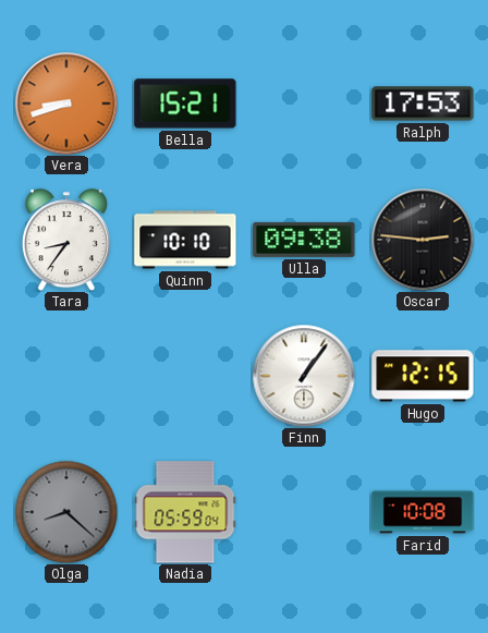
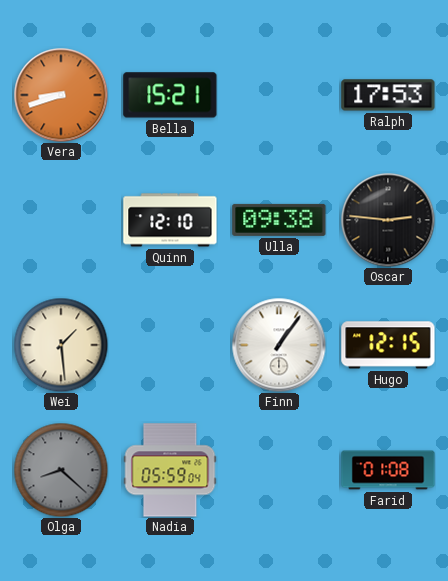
Tara: 8:36 -> none
Quinn: 10:10 -> 12:10
Wei: none -> 1:29
Farid: 10:08 -> 01:08
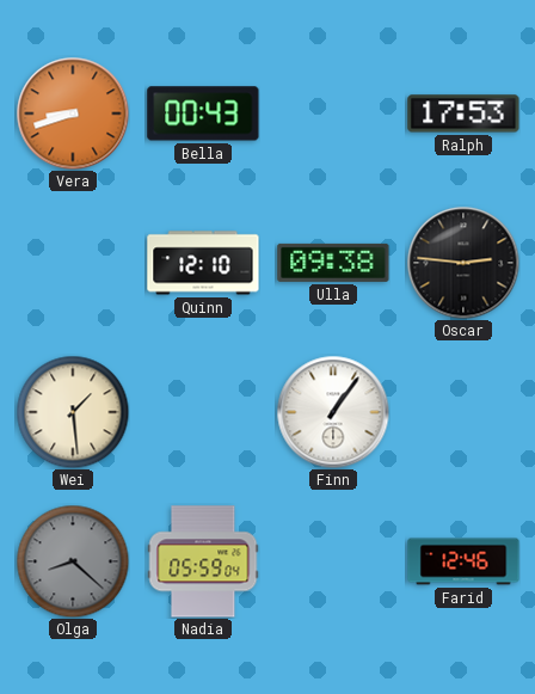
Bella: 15:21 -> 00:43
Hugo: 12:15 -> none
Farid: 01:08 -> 12:46
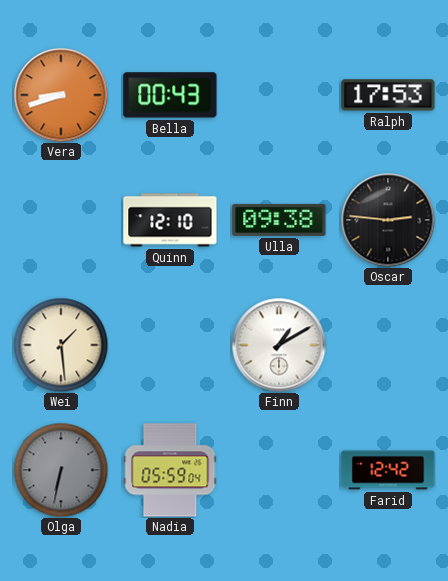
Finn: 1:06 -> 1:10
Olga: 8:22 -> 6:32
Farid: 12:46 -> 12:42
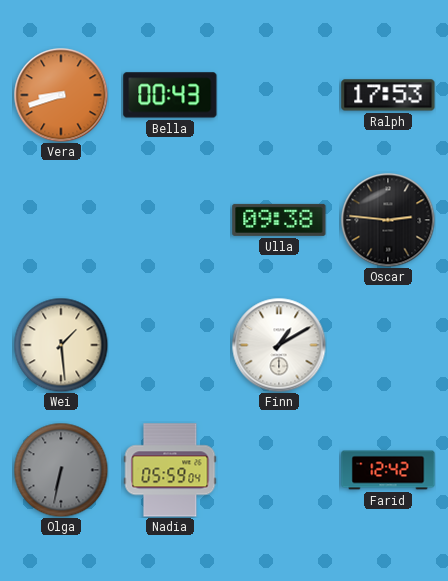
Quinn: 12:10 -> none
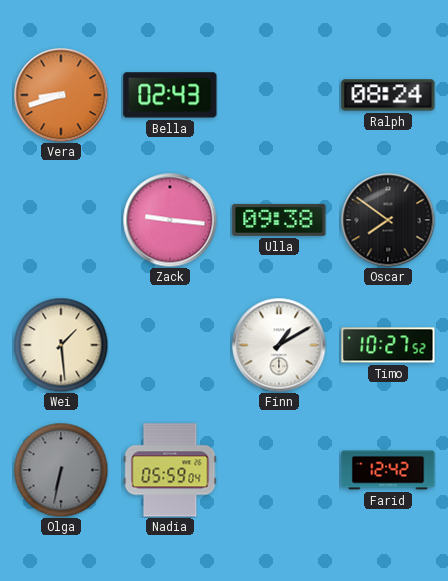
Bella: 00:43 -> 02:43
Ralph: 17:53 -> 08:24
Zack: none -> 9:16
Oscar: 2:46 -> 7:51
Timo: none -> 10:27
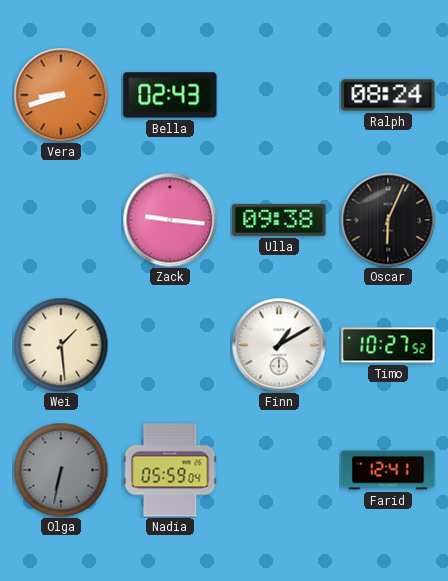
Oscar: 7:51 -> 6:04
Farid: 12:42 -> 12:41
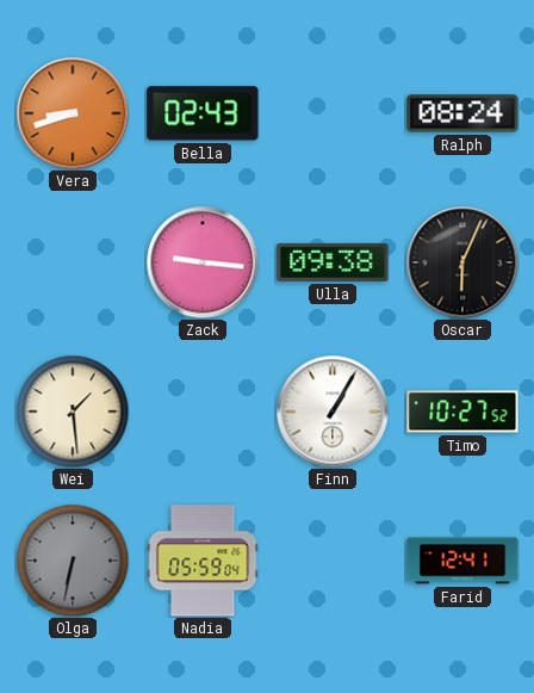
Finn: 1:10 -> 1:05
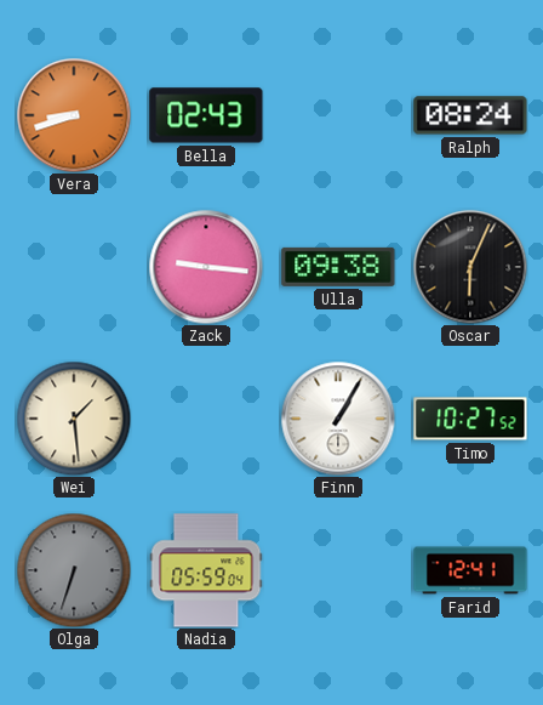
Olga: 6:32 -> 6:33
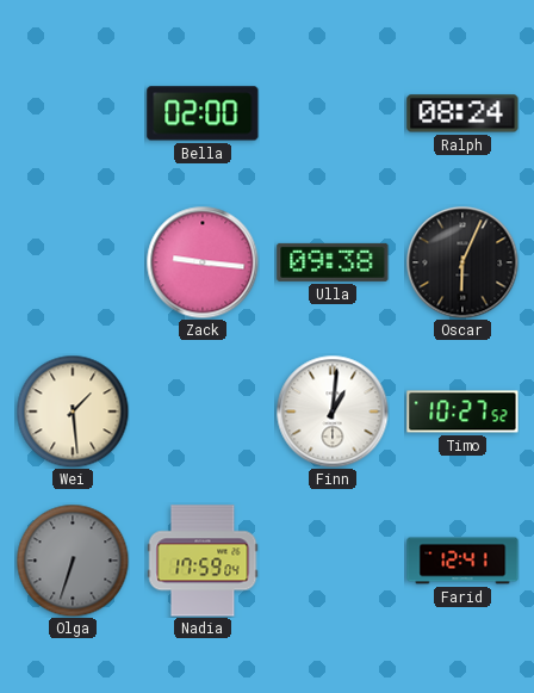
Vera: 8:42 -> none
Bella: 02:43 -> 02:00
Finn: 1:05 -> 1:01
Nadia: 05:59 -> 17:59
